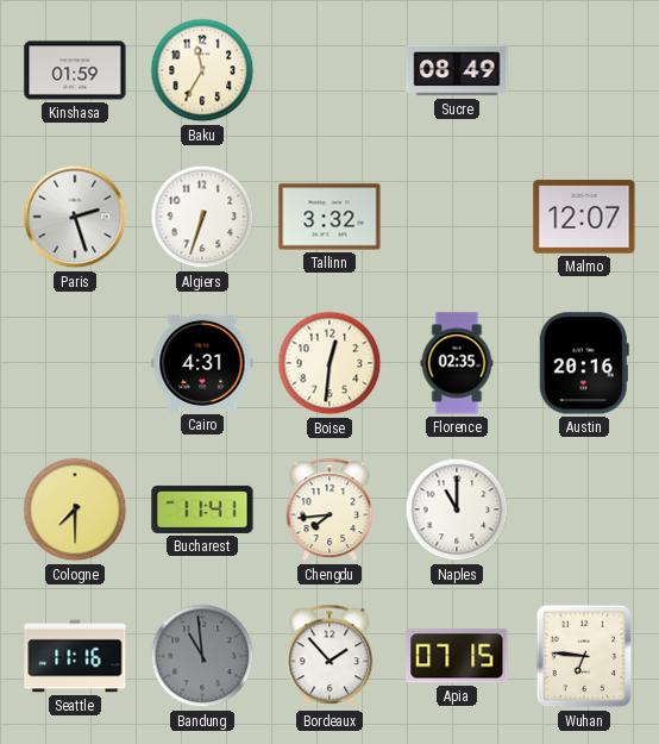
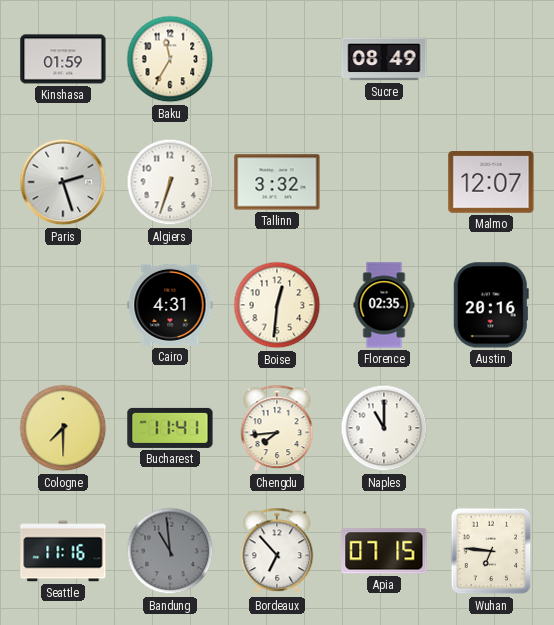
Bordeaux: 1:53 -> 6:53
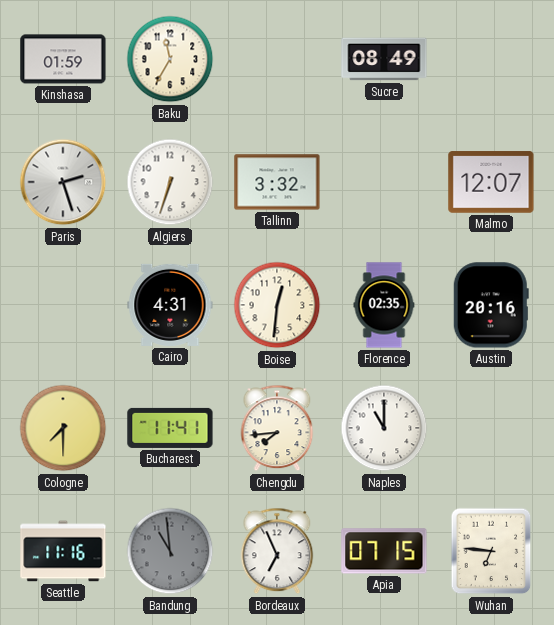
Bordeaux: 6:53 -> 6:56
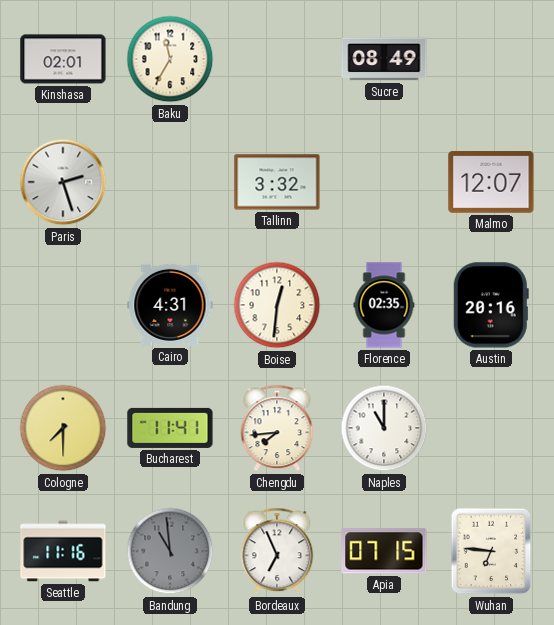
Kinshasa: 01:59 -> 02:01
Algiers: 6:33 -> none
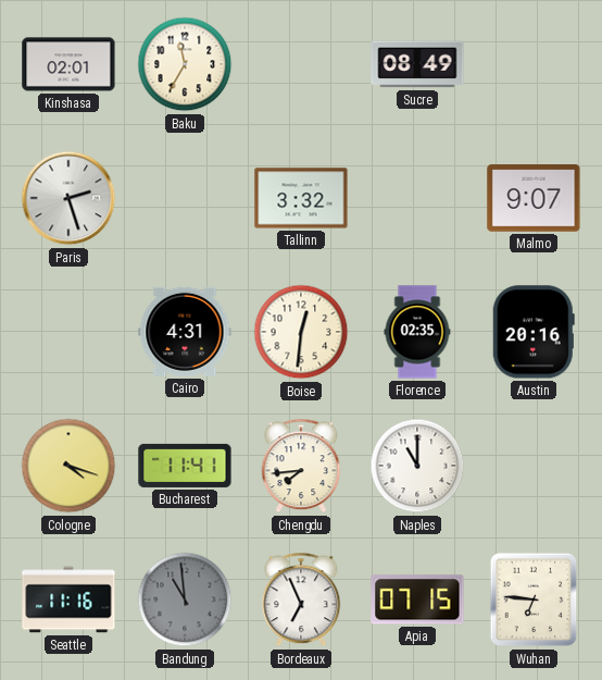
Malmo: 12:07 -> 9:07
Cologne: 7:30 -> 4:18
